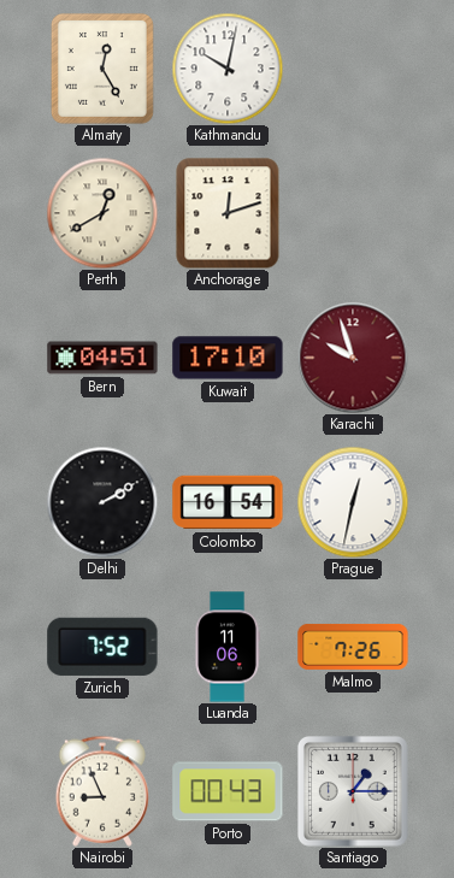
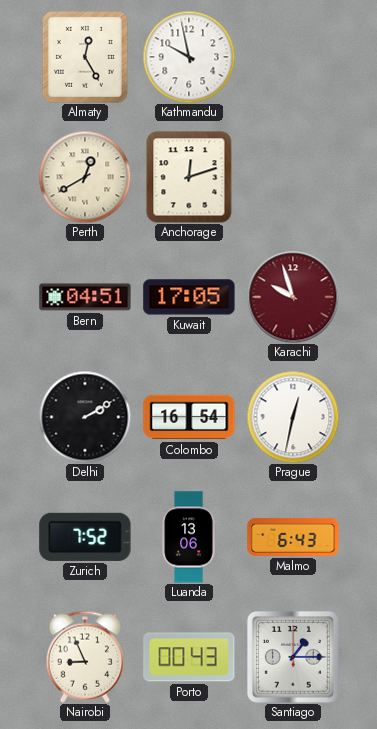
Kathmandu: 10:02 -> 9:58
Kuwait: 17:10 -> 17:05
Luanda: 11:06 -> 13:06
Malmo: 7:26 -> 6:43
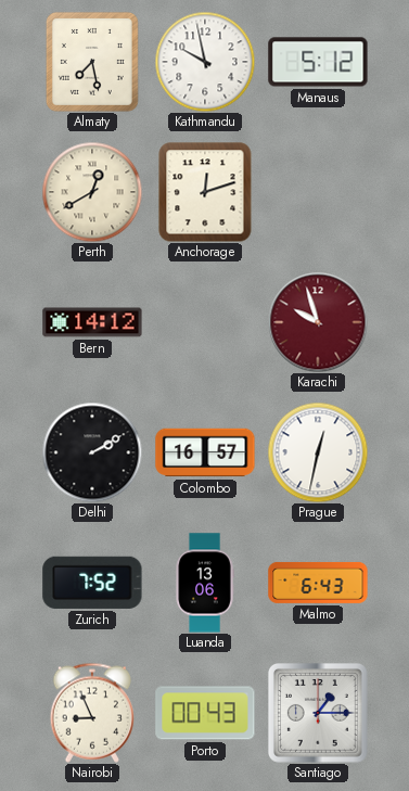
Almaty: 12:25 -> 7:28
Manaus: none -> 5:12
Bern: 04:51 -> 14:12
Kuwait: 17:05 -> none
Colombo: 16:54 -> 16:57
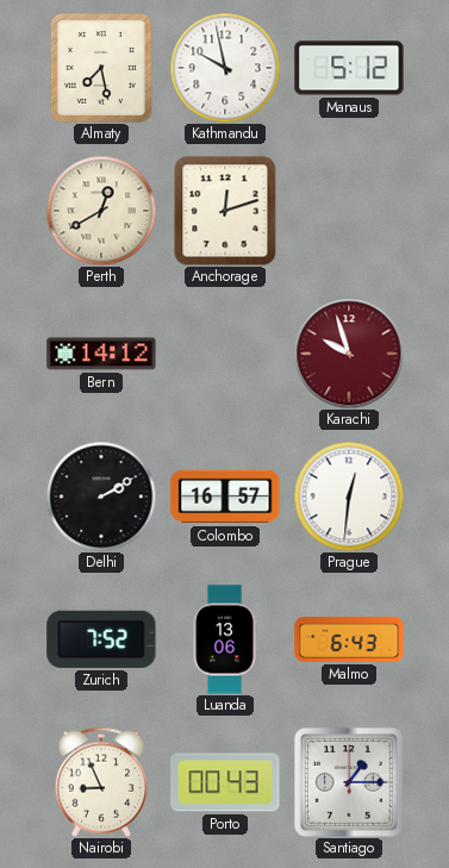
Prague: 12:32 -> 12:31
